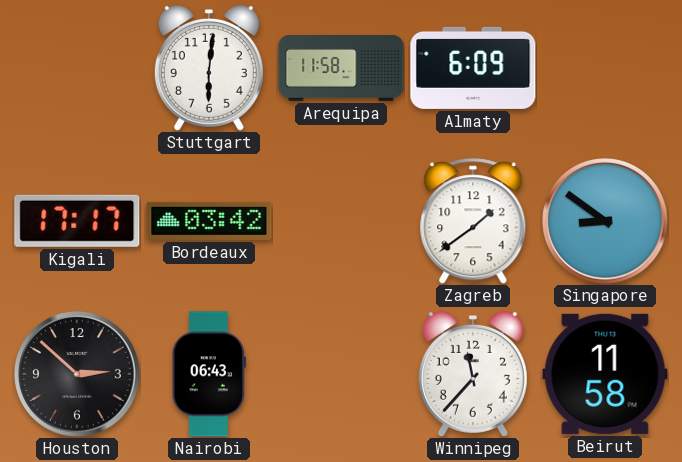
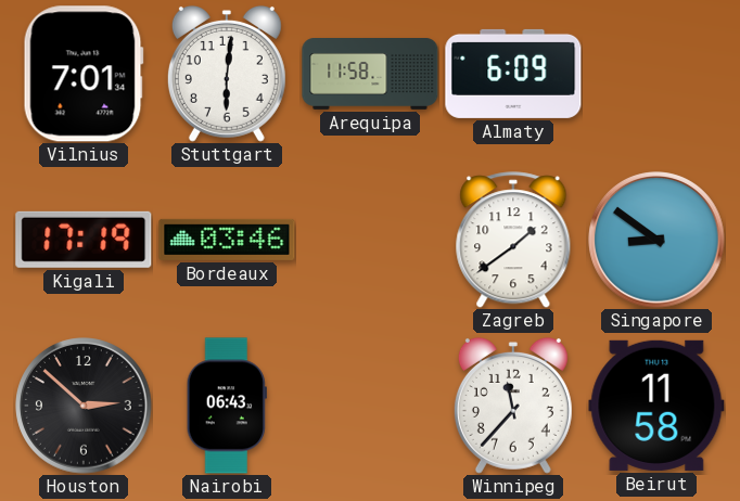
Vilnius: none -> 7:01
Kigali: 17:17 -> 17:19
Bordeaux: 03:42 -> 03:46
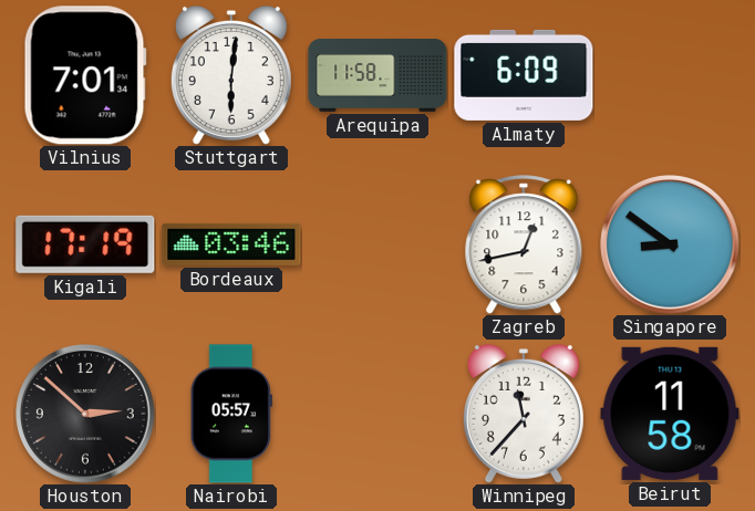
Zagreb: 1:39 -> 12:43
Nairobi: 06:43 -> 05:57
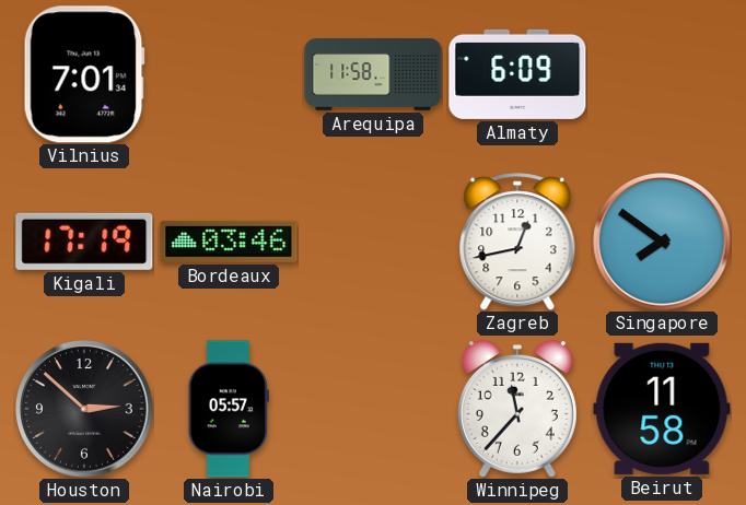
Stuttgart: 6:01 -> none
Singapore: 8:51 -> 7:51
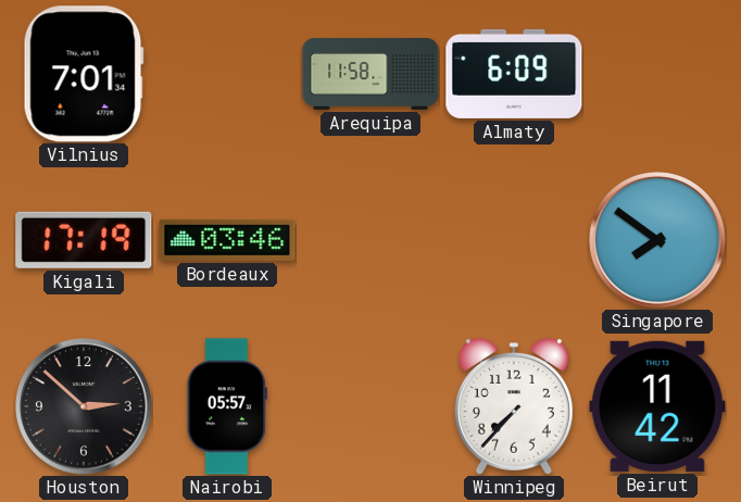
Zagreb: 12:43 -> none
Winnipeg: 11:37 -> 7:37
Beirut: 11:58 -> 11:42
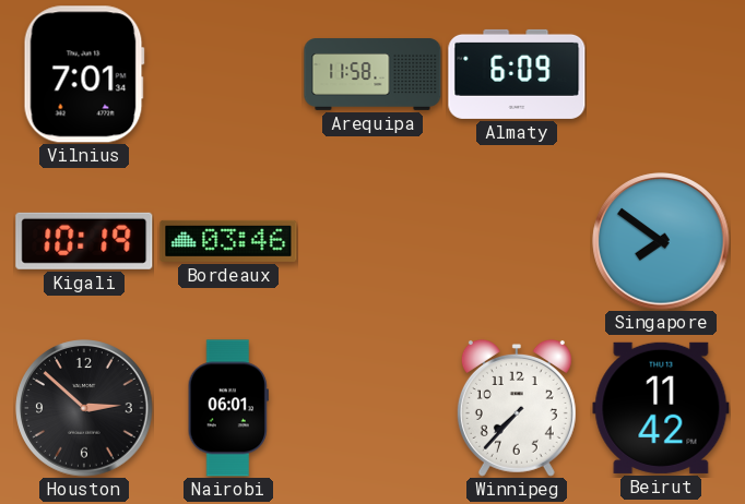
Kigali: 17:19 -> 10:19
Nairobi: 05:57 -> 06:01
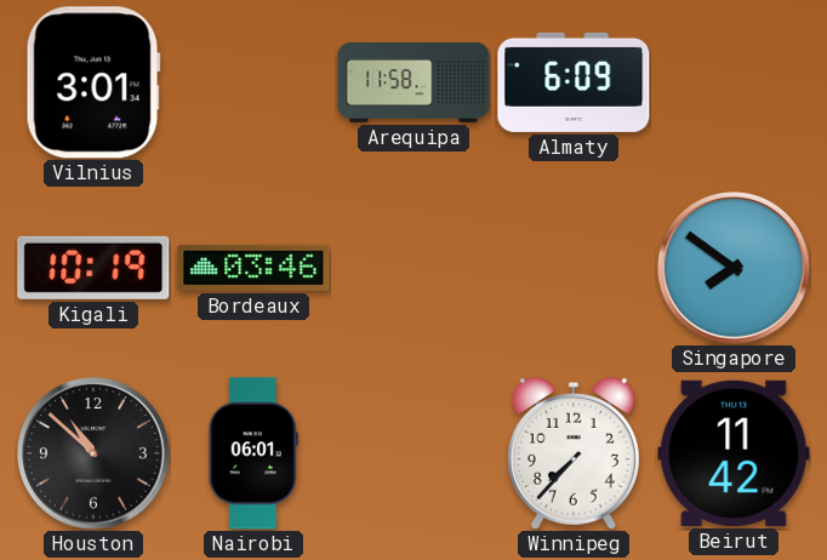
Vilnius: 7:01 -> 3:01
Houston: 2:52 -> 10:52
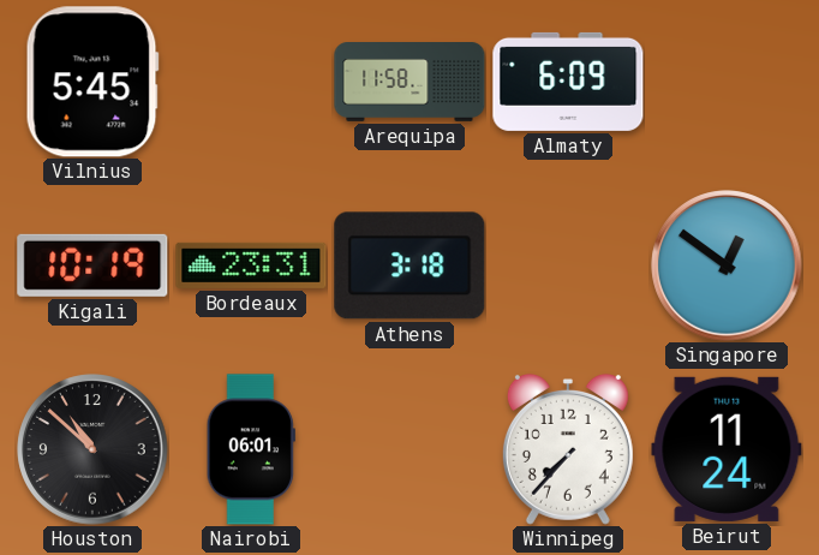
Vilnius: 3:01 -> 5:45
Bordeaux: 03:46 -> 23:31
Athens: none -> 3:18
Singapore: 7:51 -> 12:51
Beirut: 11:42 -> 11:24
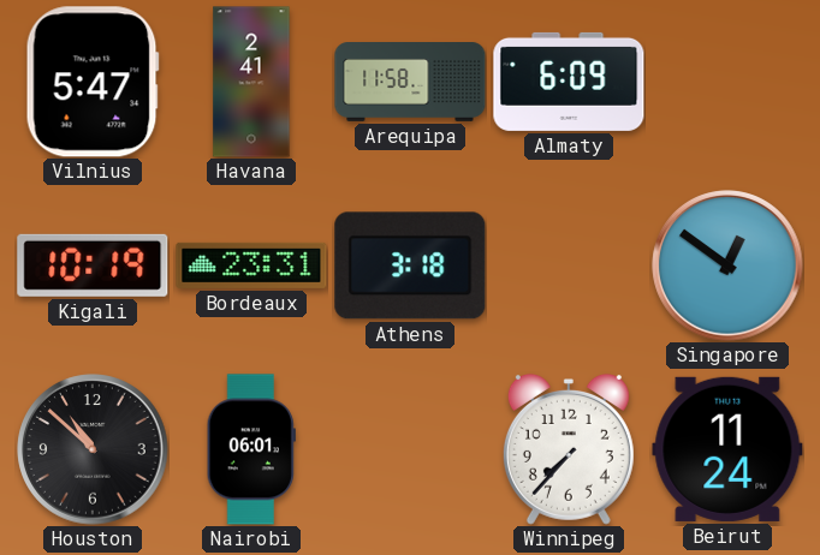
Vilnius: 5:45 -> 5:47
Havana: none -> 2:41
